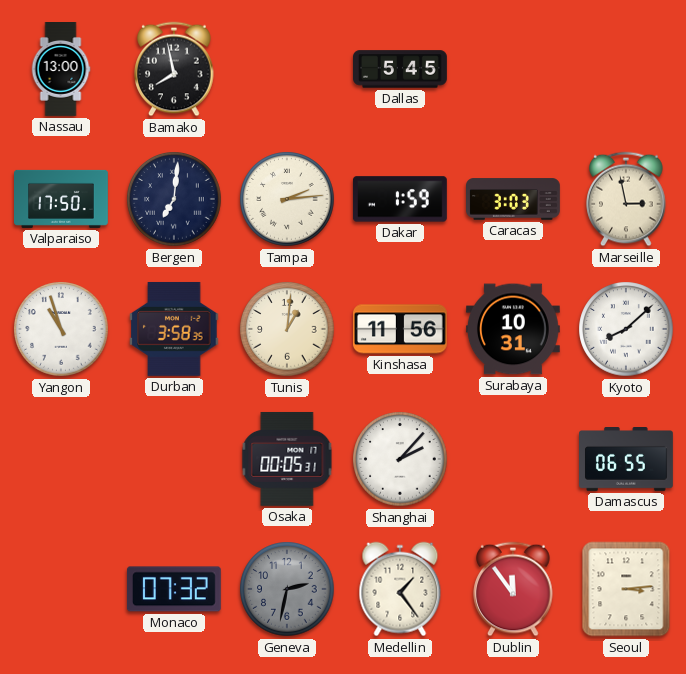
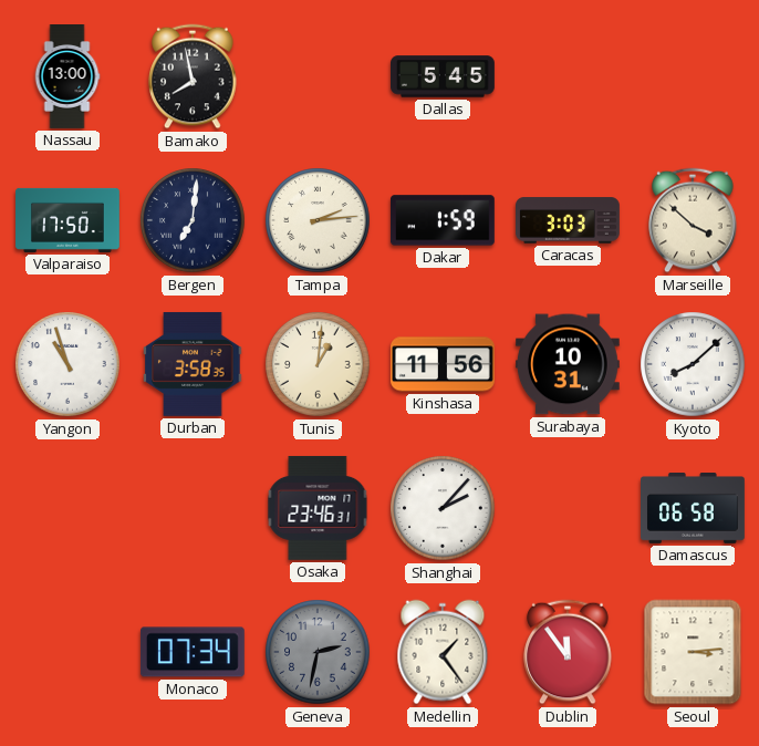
Marseille: 2:58 -> 3:52
Osaka: 00:05 -> 23:46
Damascus: 06:55 -> 06:58
Monaco: 07:32 -> 07:34
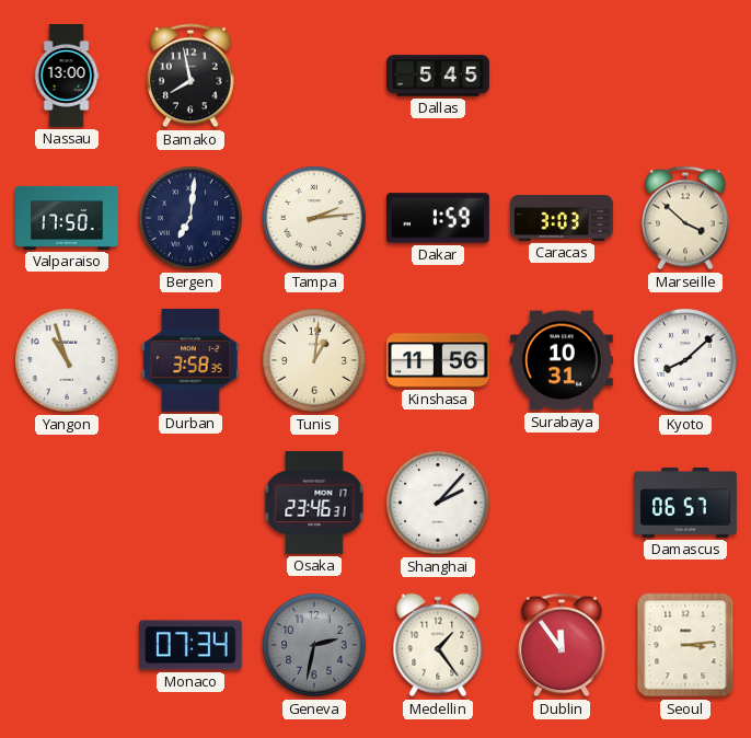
Damascus: 06:58 -> 06:57
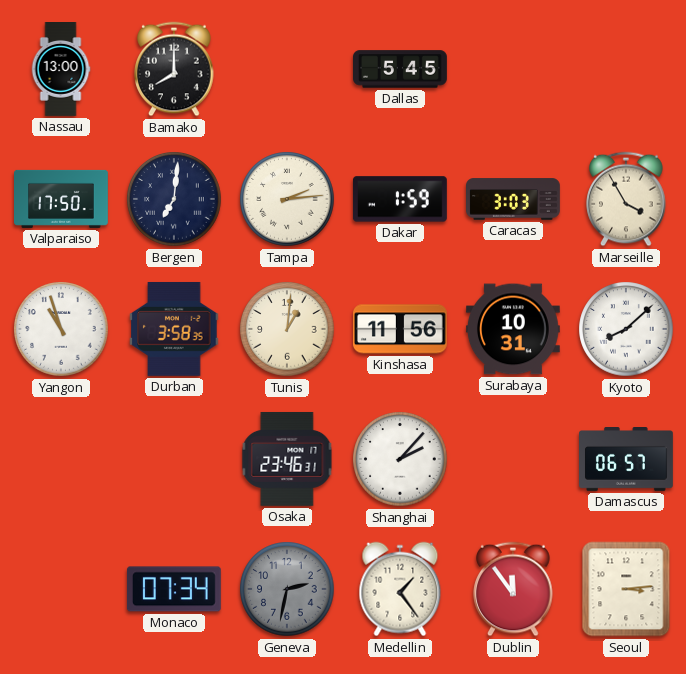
Bamako: 7:58 -> 8:00
Marseille: 3:52 -> 3:55
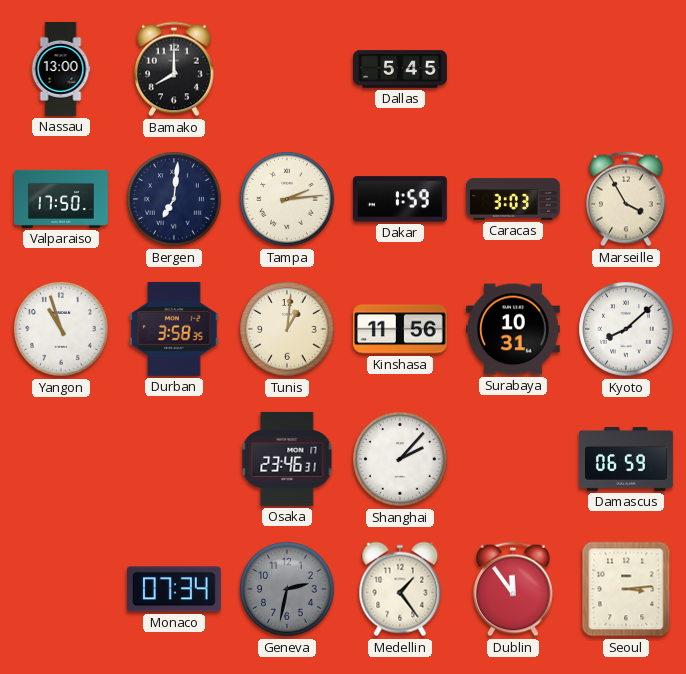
Damascus: 06:57 -> 06:59
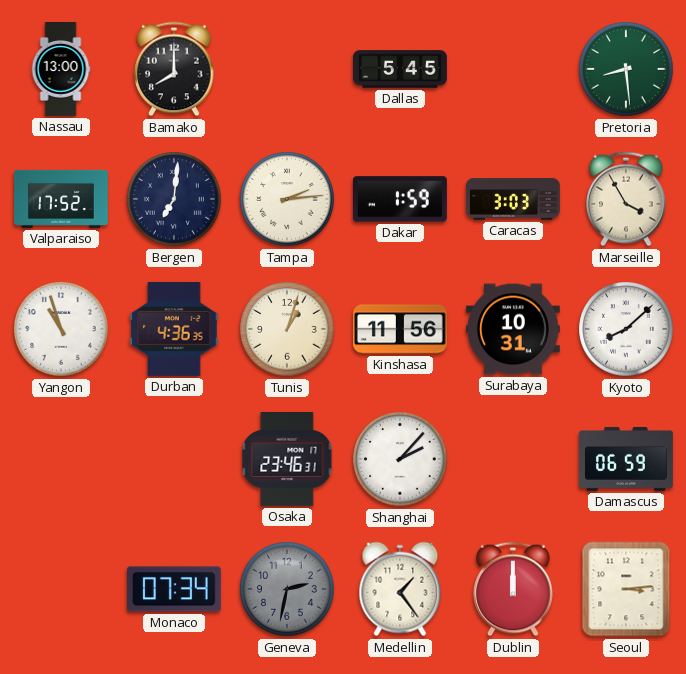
Pretoria: none -> 8:29
Valparaiso: 17:50 -> 17:52
Durban: 3:58 -> 4:36
Tunis: 1:01 -> 1:03
Dublin: 11:54 -> 12:00
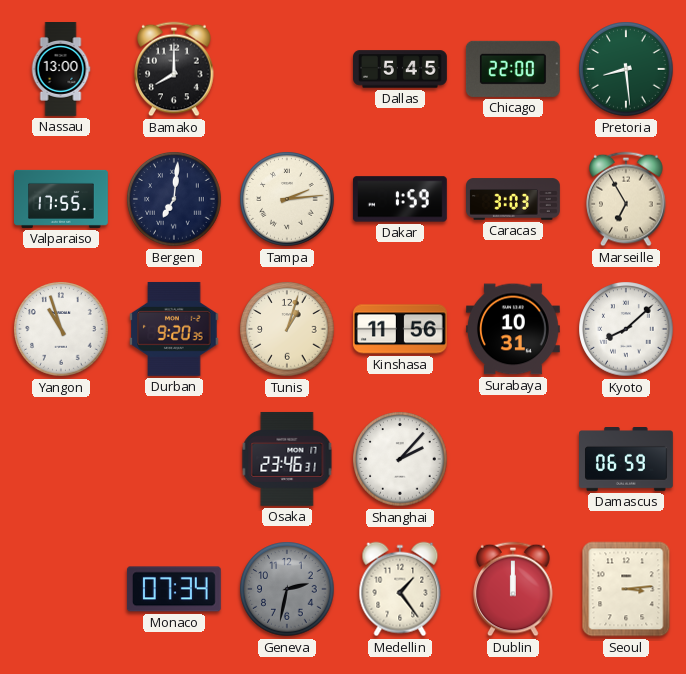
Chicago: none -> 22:00
Valparaiso: 17:52 -> 17:55
Marseille: 3:55 -> 6:55
Durban: 4:36 -> 9:20
